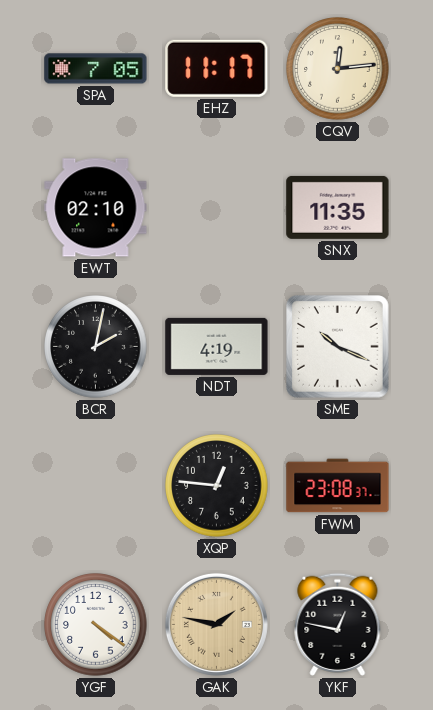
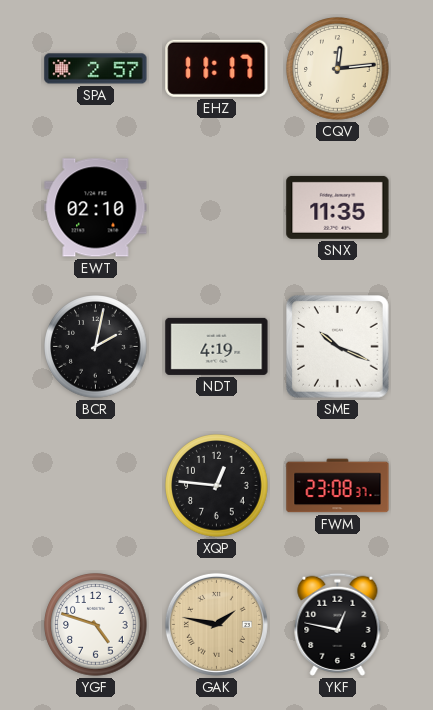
SPA: 7:05 -> 2:57
YGF: 4:21 -> 4:48
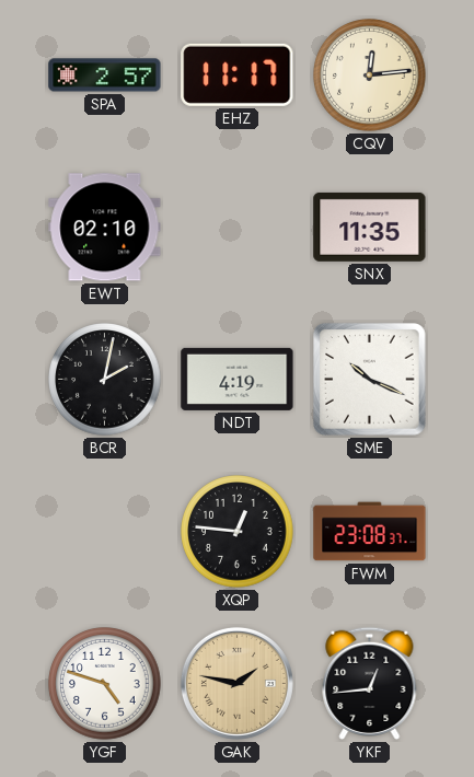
YKF: 12:47 -> 12:44
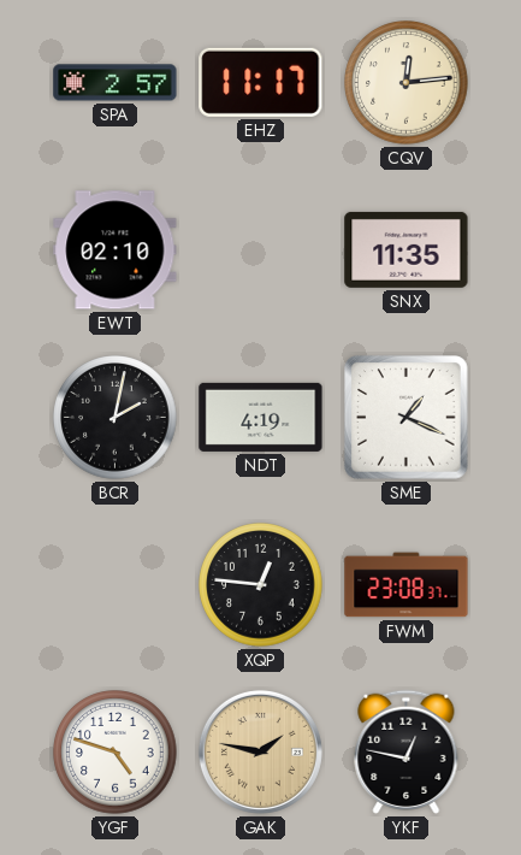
SME: 10:19 -> 1:19
YKF: 12:44 -> 12:47
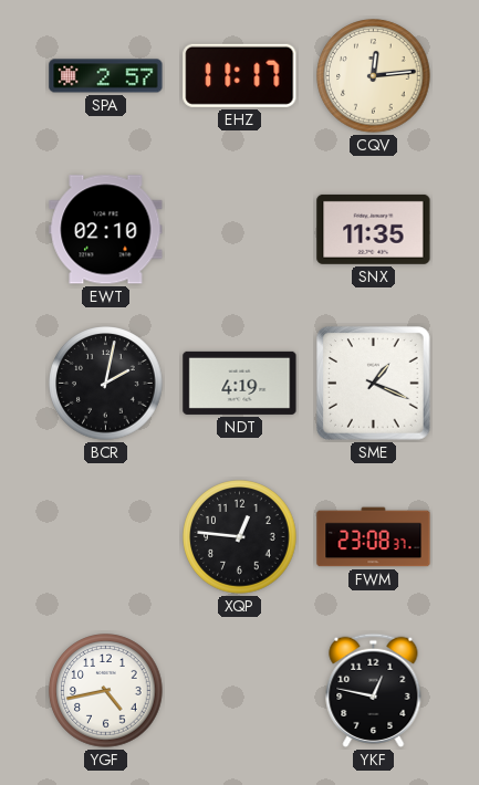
YGF: 4:48 -> 4:43
GAK: 1:47 -> none
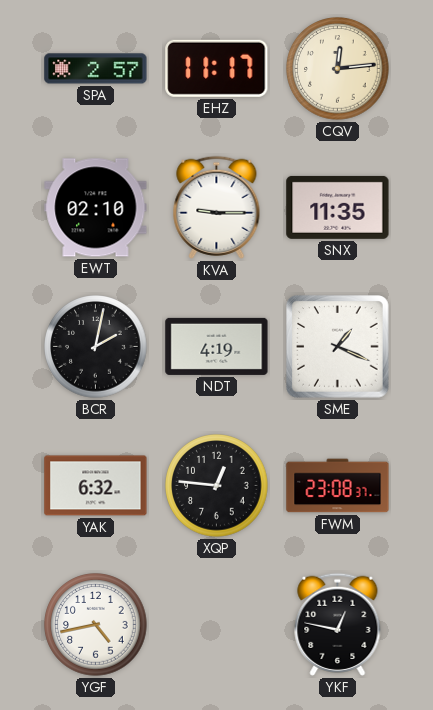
KVA: none -> 9:15
YAK: none -> 6:32
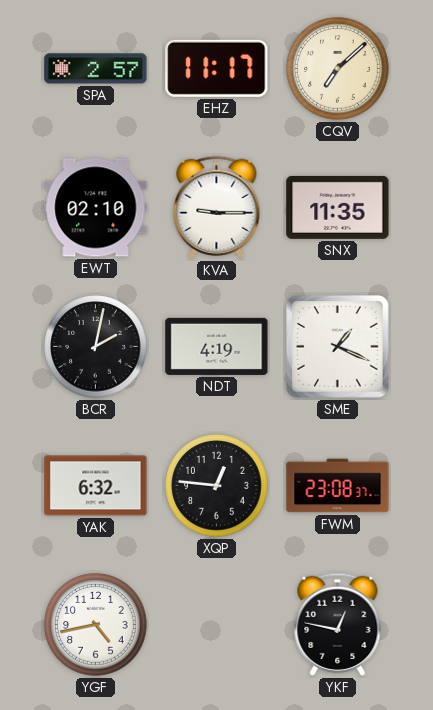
CQV: 12:14 -> 7:08
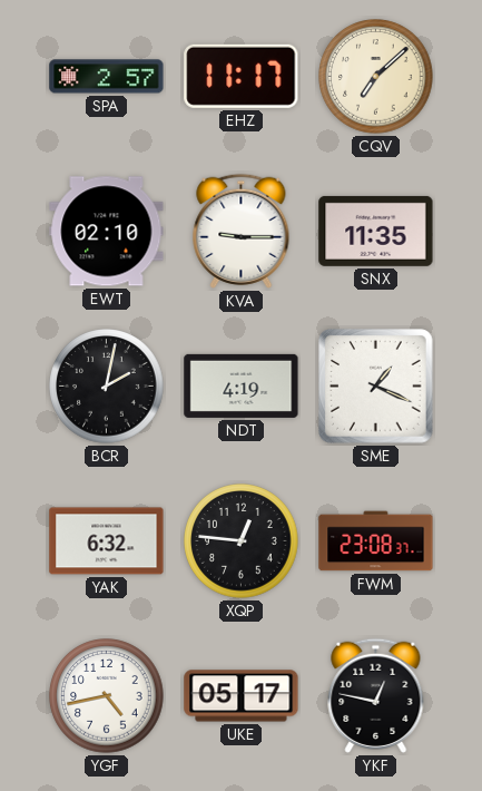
UKE: none -> 05:17
